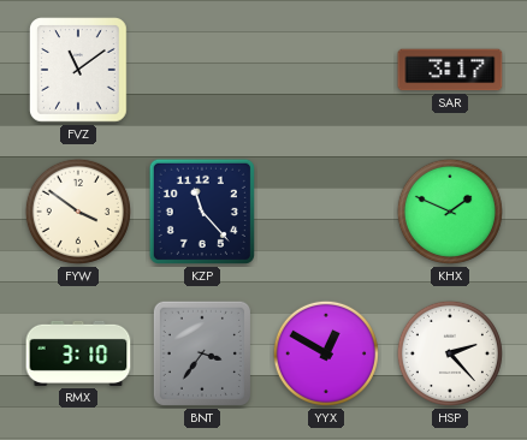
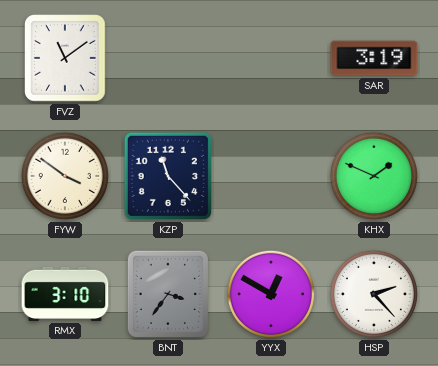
SAR: 3:17 -> 3:19
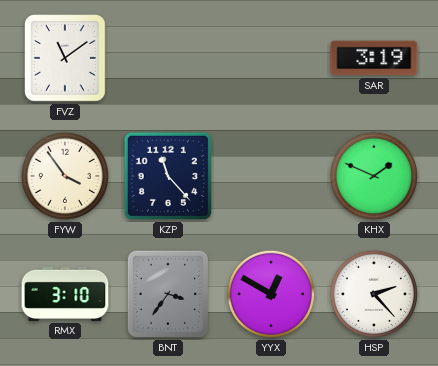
FYW: 3:51 -> 3:54
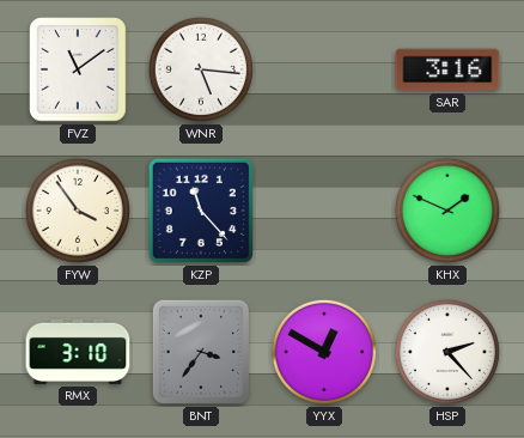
WNR: none -> 5:16
SAR: 3:19 -> 3:16
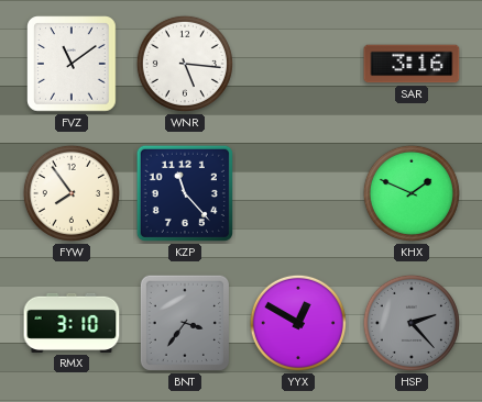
FYW: 3:54 -> 7:54
HSP dial: white -> grey
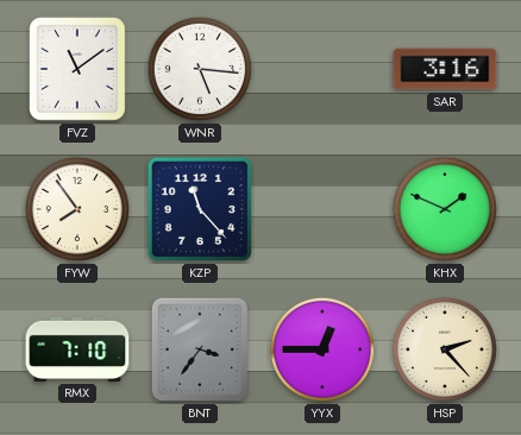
RMX: 3:10 -> 7:10
YYX: 12:50 -> 12:45
HSP dial: grey -> cream
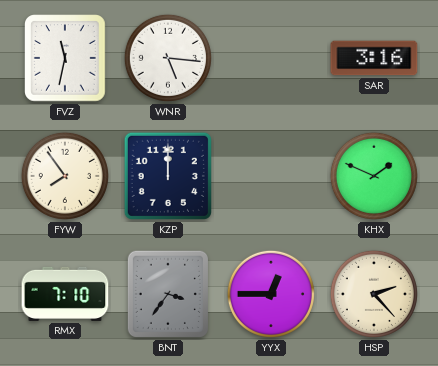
FVZ: 11:09 -> 11:32
KZP: 11:23 -> 12:00
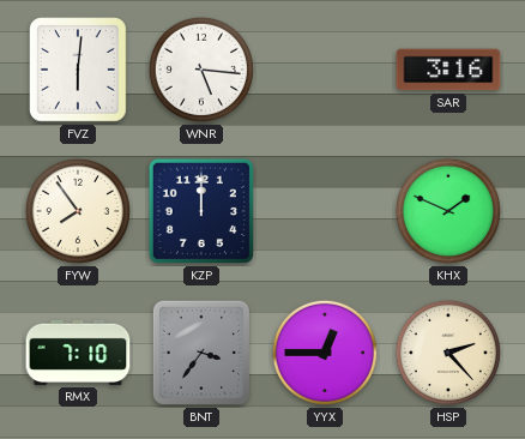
FVZ: 11:32 -> 6:01
